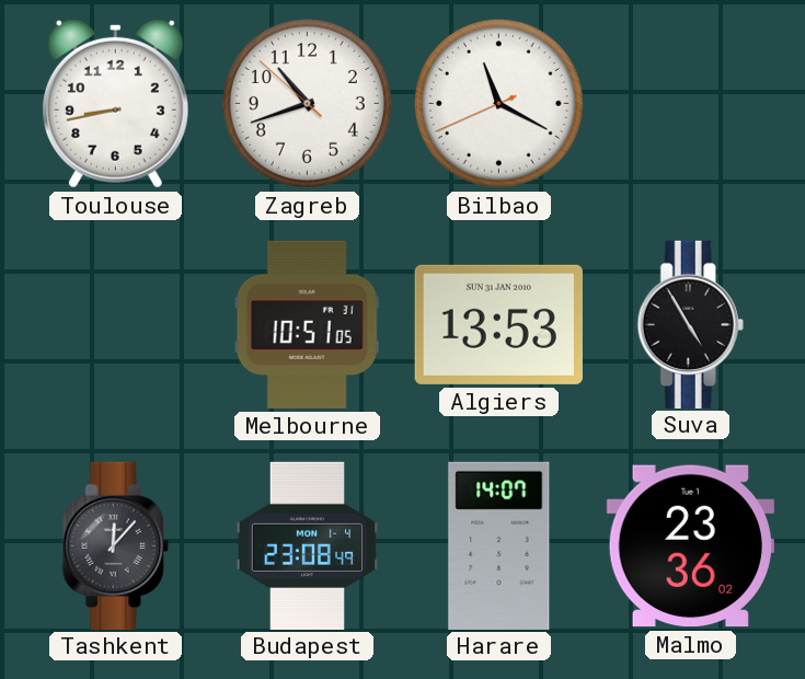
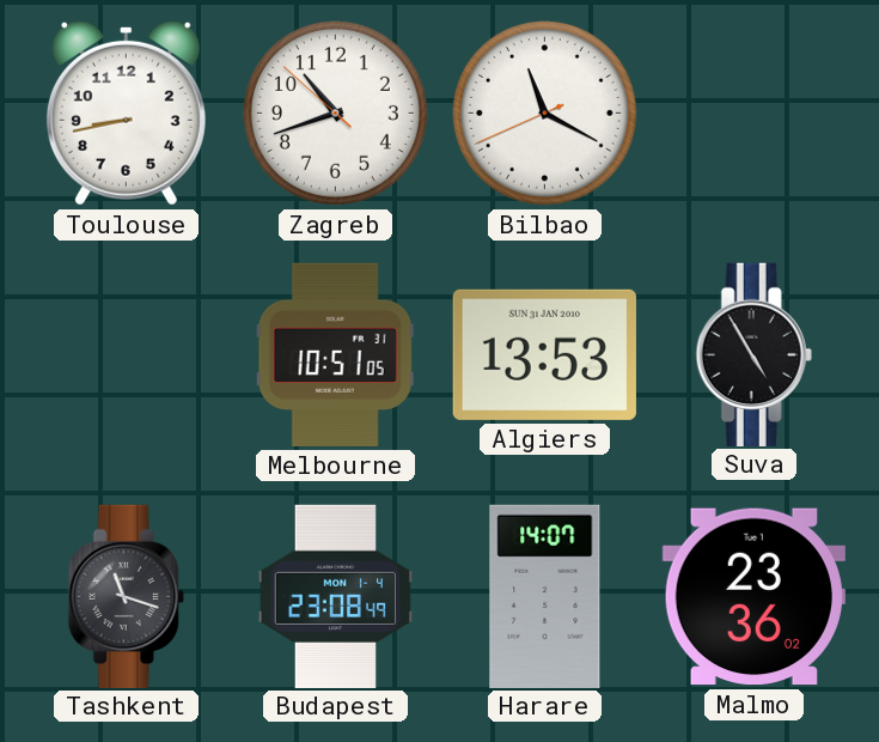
Tashkent: 12:07 -> 11:18
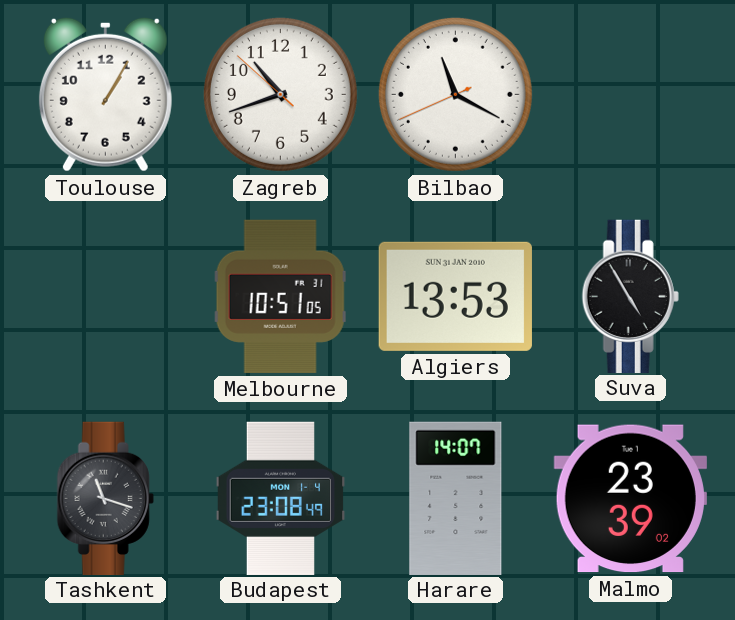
Toulouse: 8:43 -> 1:05
Malmo: 23:36 -> 23:39
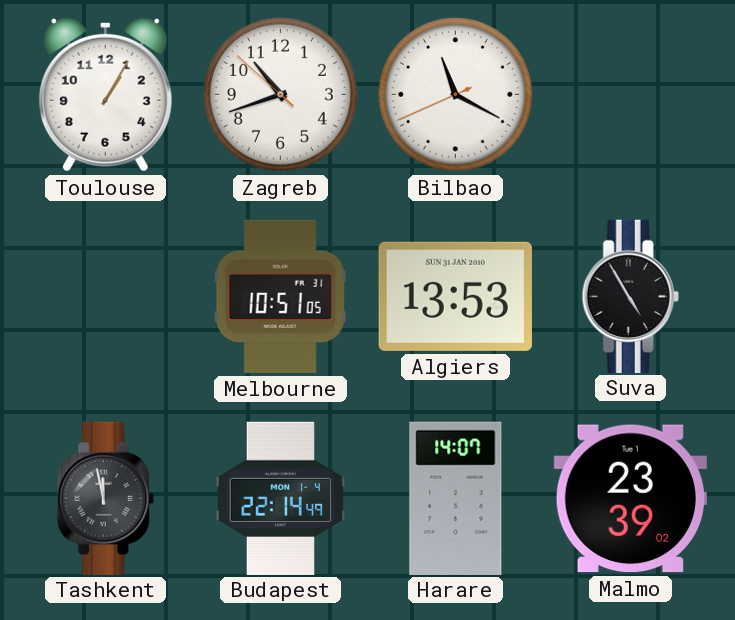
Tashkent: 11:18 -> 11:58
Budapest: 23:08 -> 22:14
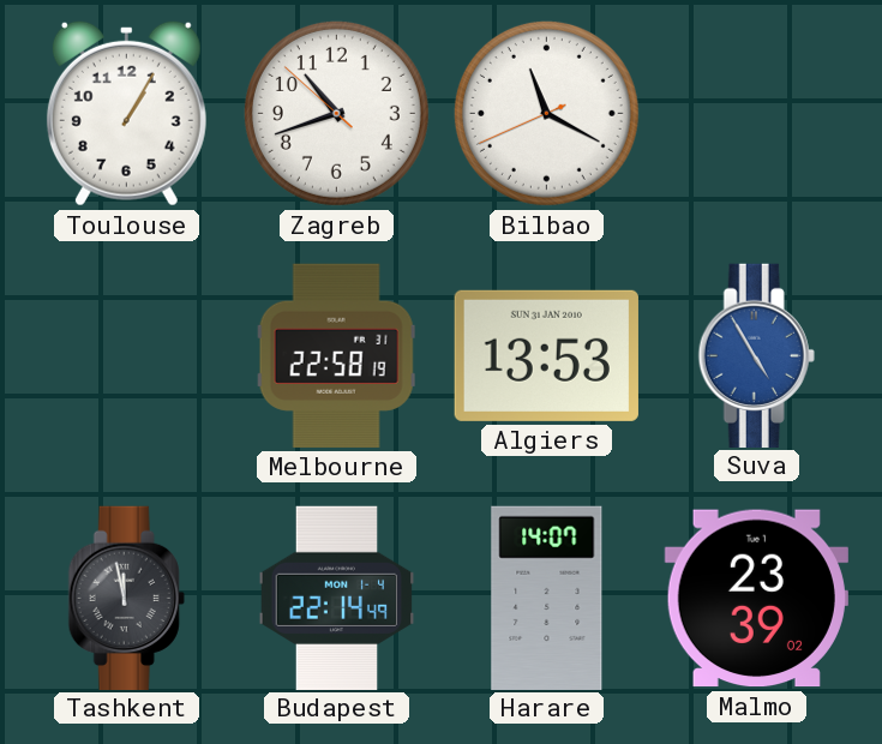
Melbourne: 10:51 -> 22:58
Suva dial: black -> blue
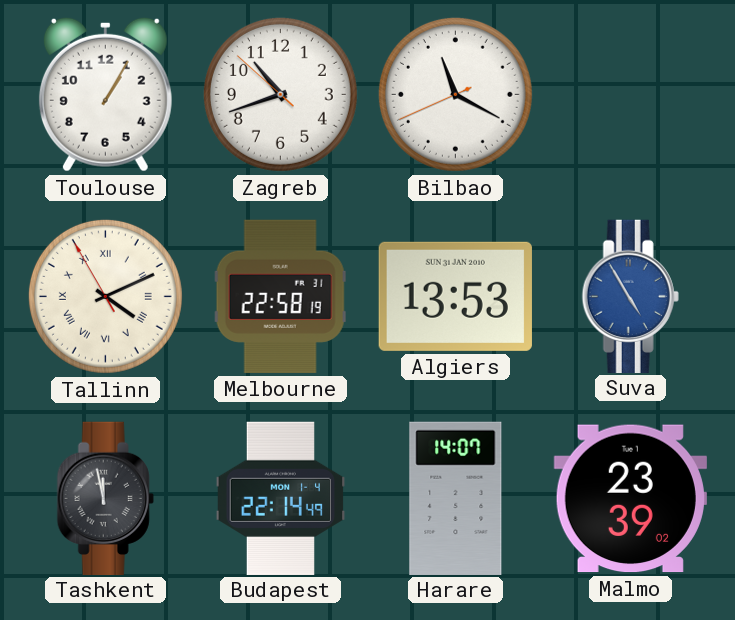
Tallinn: none -> 4:10
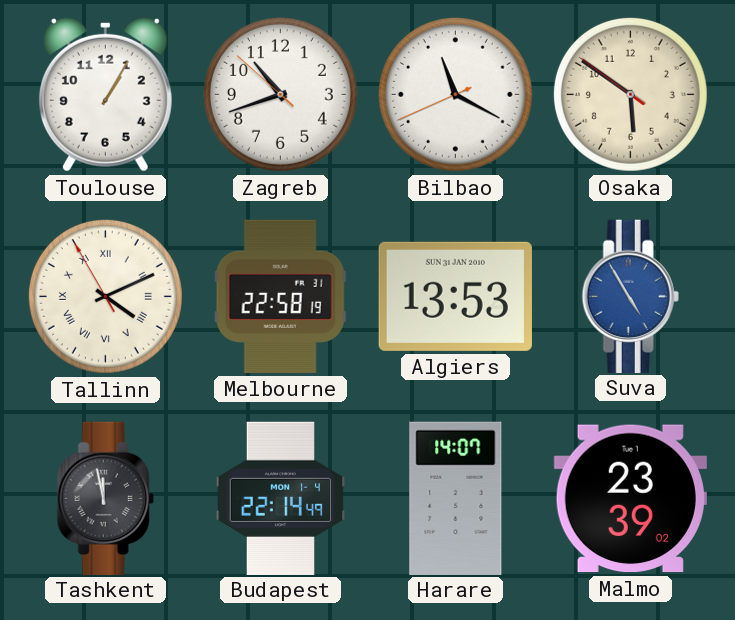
Osaka: none -> 5:50
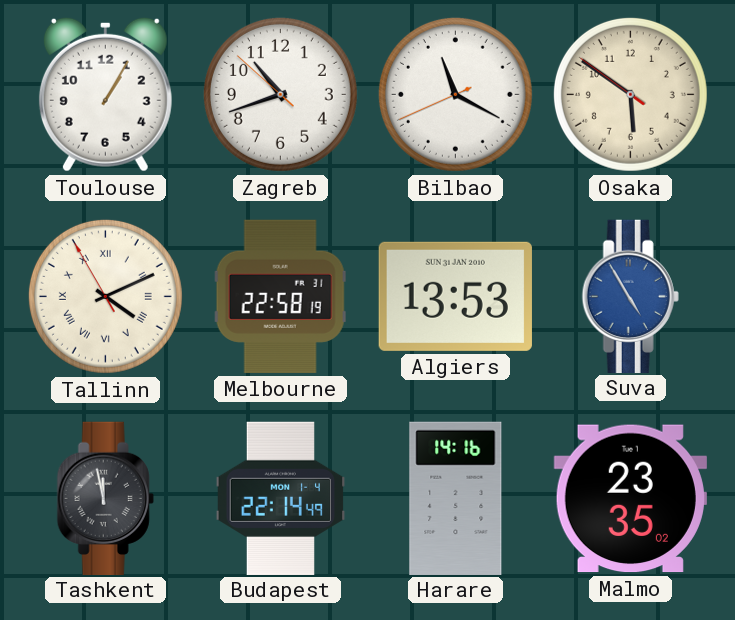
Harare: 14:07 -> 14:16
Malmo: 23:39 -> 23:35
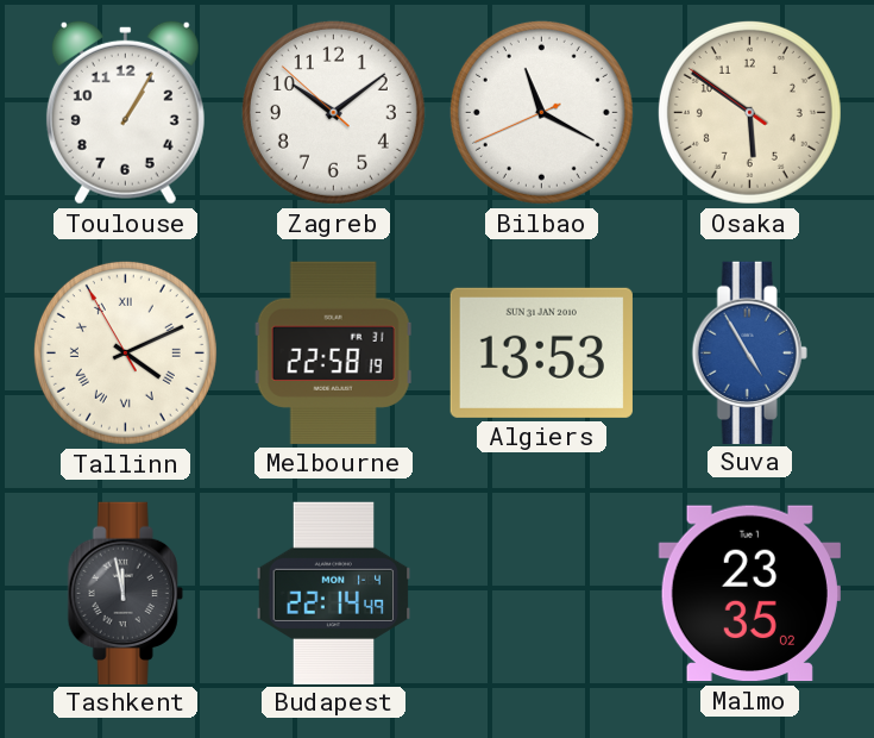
Zagreb: 10:41 -> 10:08
Harare: 14:16 -> none
